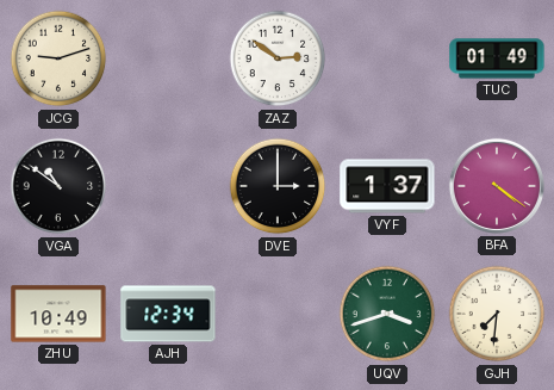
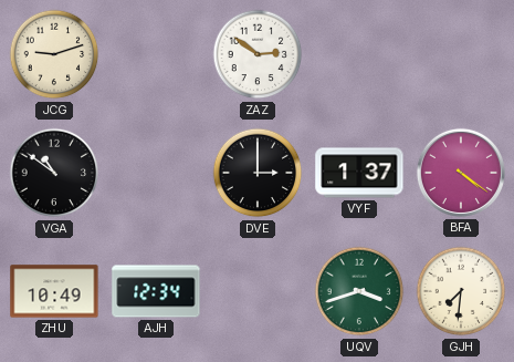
TUC: 01:49 -> none
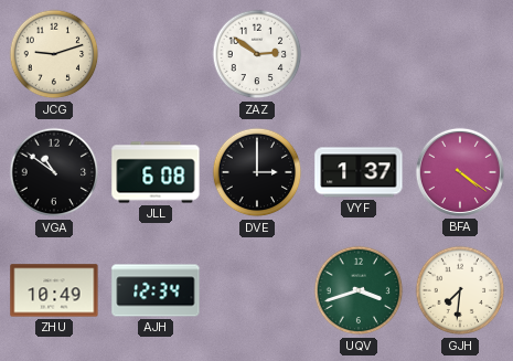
JLL: none -> 6:08
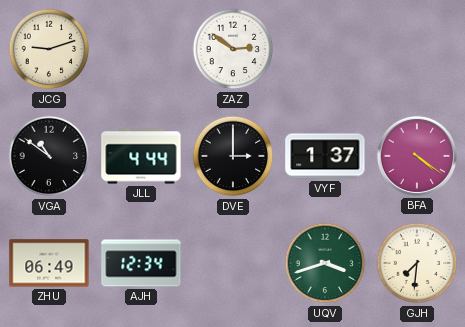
JLL: 6:08 -> 4:44
ZHU: 10:49 -> 06:49
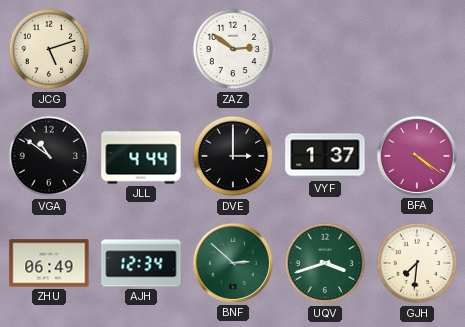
JCG: 9:12 -> 5:12
BNF: none -> 2:52
